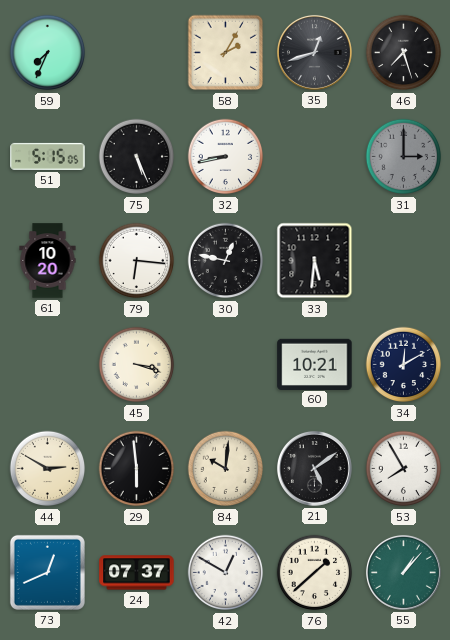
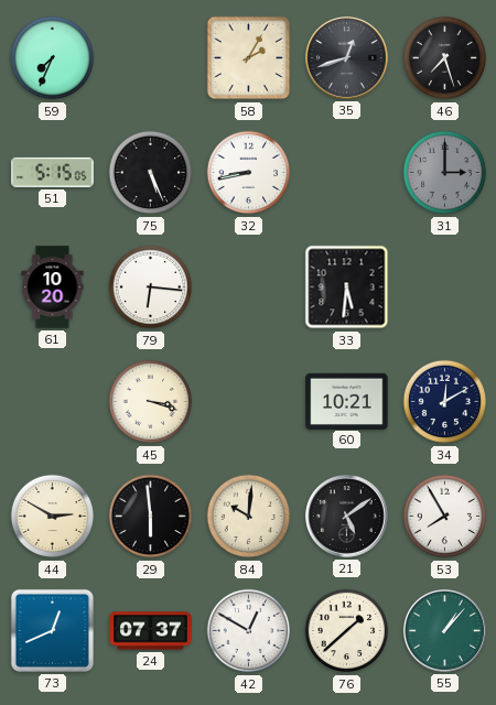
30: 12:47 -> none
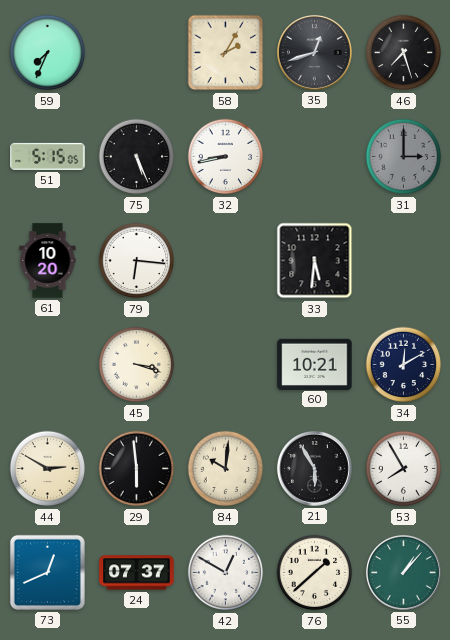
21: 5:09 -> 5:55
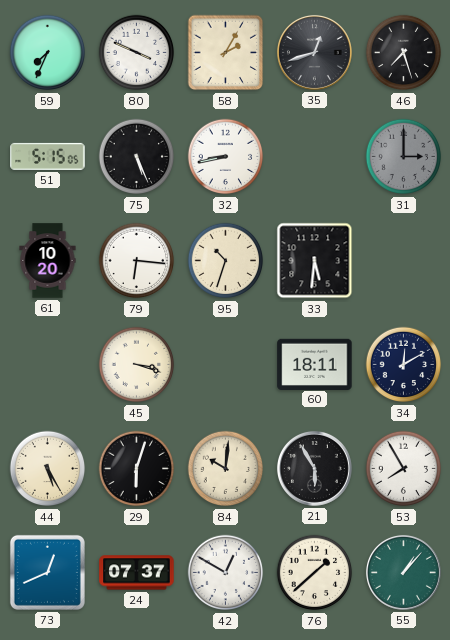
80: none -> 3:49
95: none -> 10:33
60: 10:21 -> 18:11
44: 2:50 -> 5:25
29: 5:59 -> 6:03
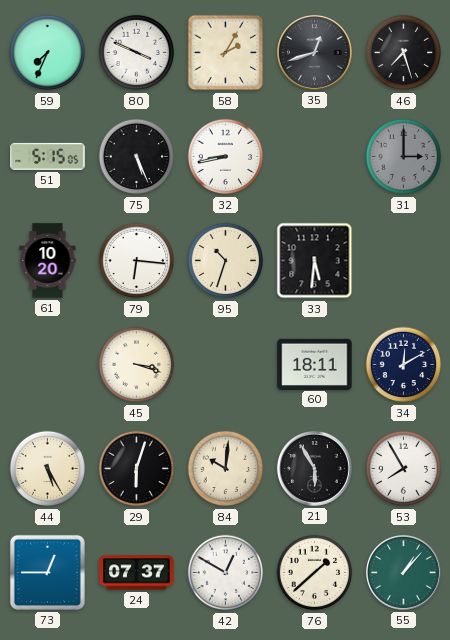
73: 12:41 -> 12:45
